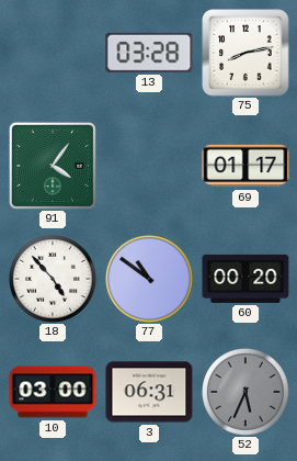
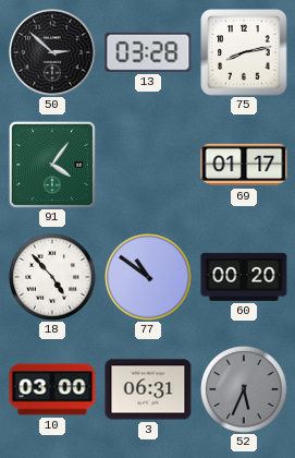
50: none -> 2:52
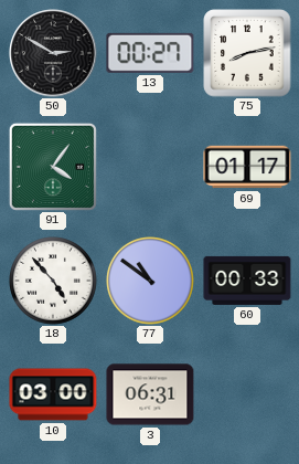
50: 2:52 -> 2:50
13: 03:28 -> 00:27
60: 00:20 -> 00:33
52: 5:34 -> none
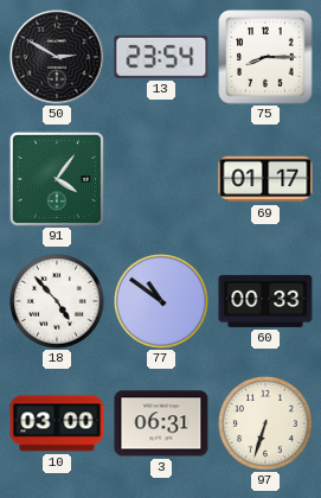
13: 00:27 -> 23:54
75: 8:13 -> 8:15
97: none -> 6:33
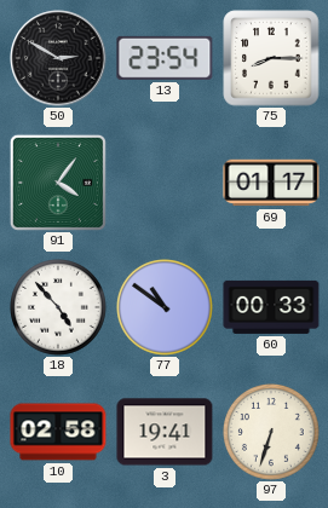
10: 03:00 -> 02:58
3: 06:31 -> 19:41
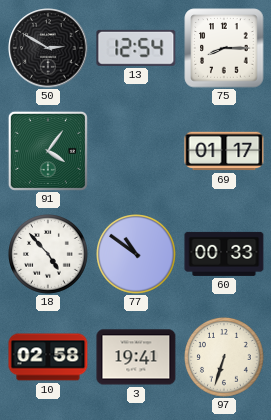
13: 23:54 -> 12:54
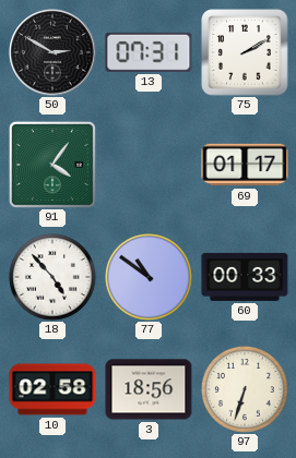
13: 12:54 -> 07:31
75: 8:15 -> 2:10
3: 19:41 -> 18:56
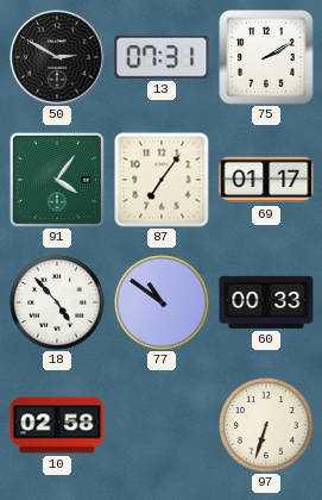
87: none -> 7:06
3: 18:56 -> none
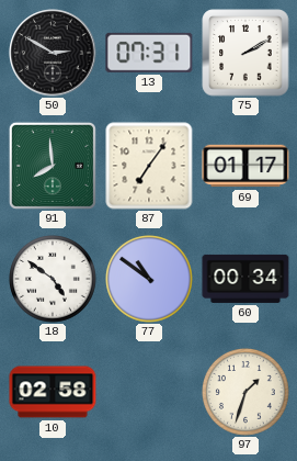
91: 4:06 -> 7:59
18: 4:53 -> 4:51
60: 00:33 -> 00:34
97: 6:33 -> 1:33
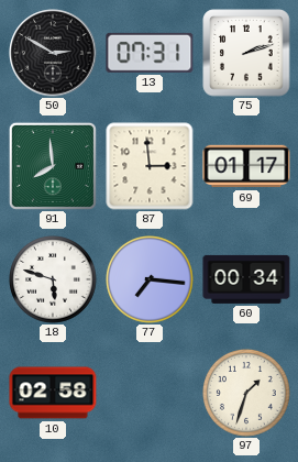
75: 2:10 -> 2:12
87: 7:06 -> 2:59
18: 4:51 -> 5:48
77: 10:51 -> 7:16
